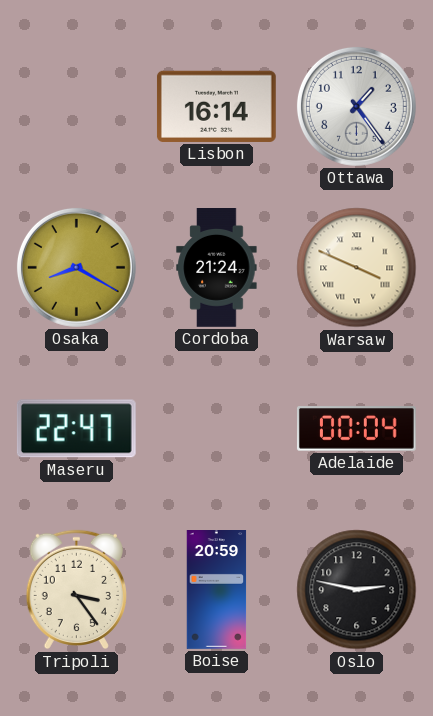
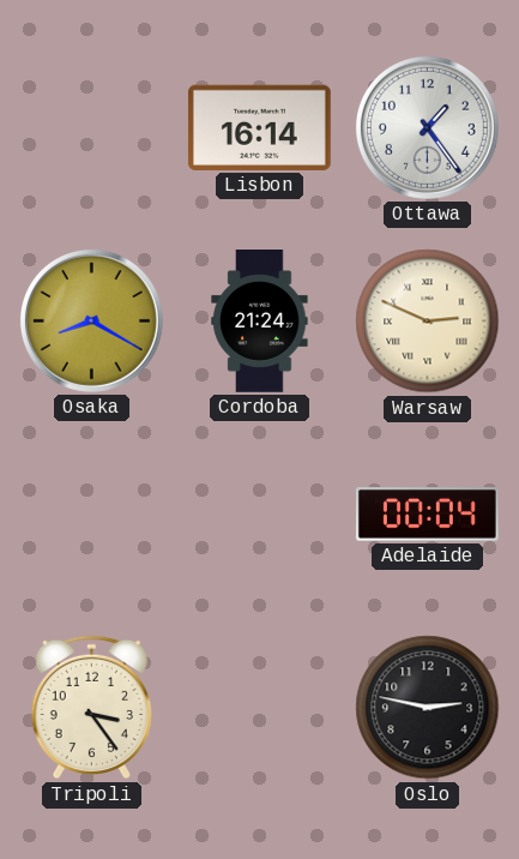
Warsaw: 3:49 -> 2:49
Maseru: 22:47 -> none
Boise: 20:59 -> none
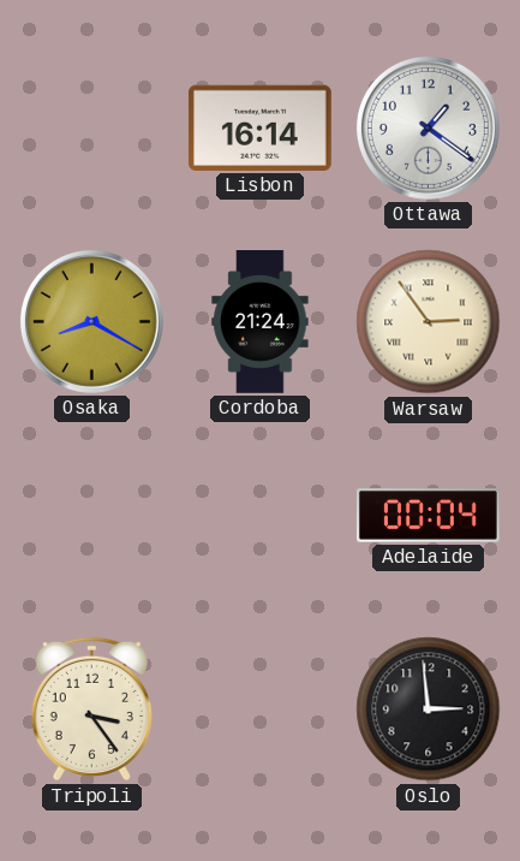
Ottawa: 1:24 -> 1:21
Warsaw: 2:49 -> 2:54
Oslo: 2:47 -> 2:59
